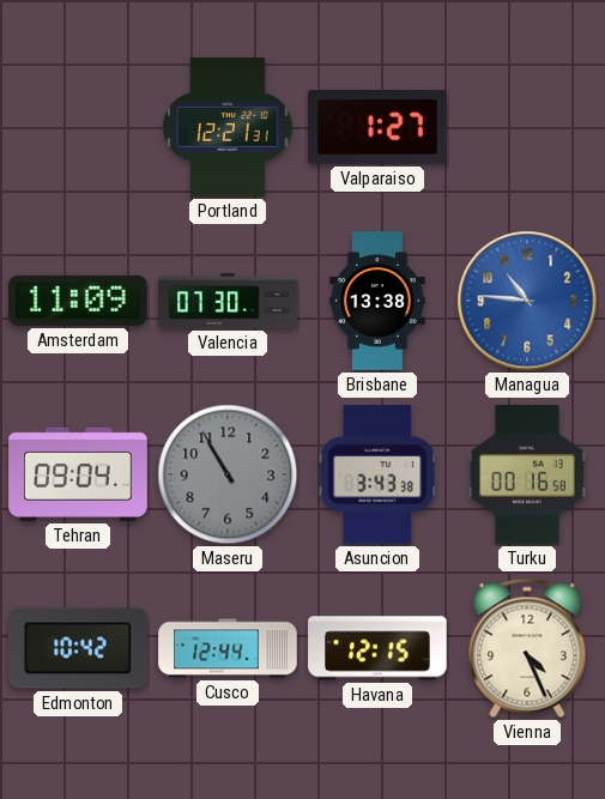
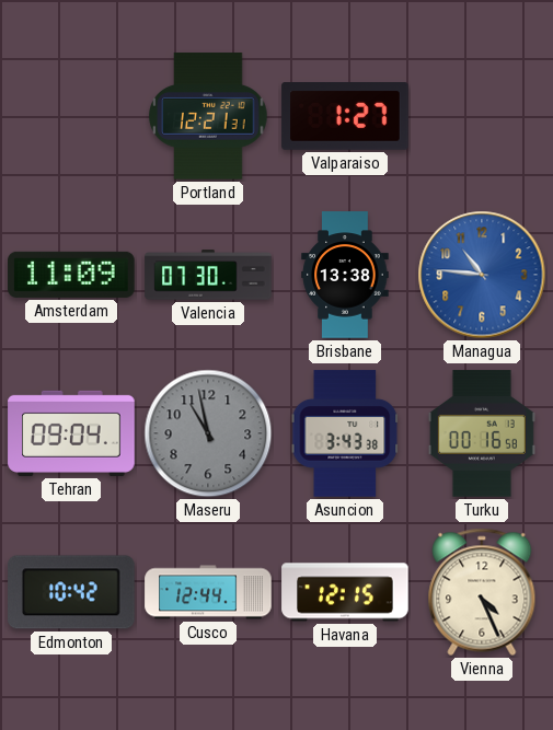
Maseru: 10:55 -> 10:58
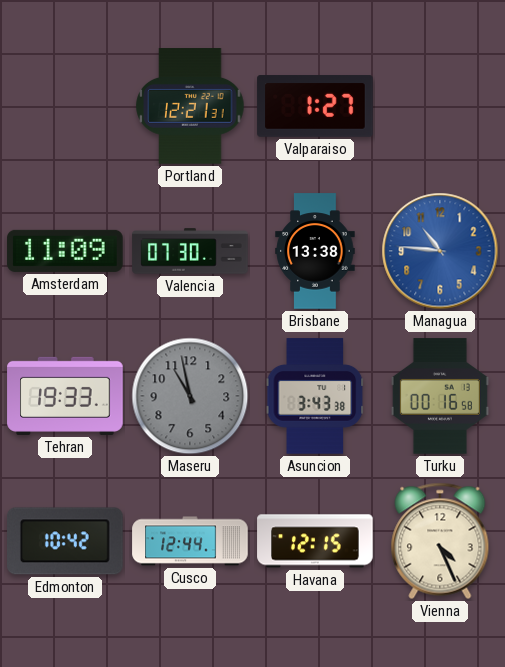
Tehran: 09:04 -> 19:33
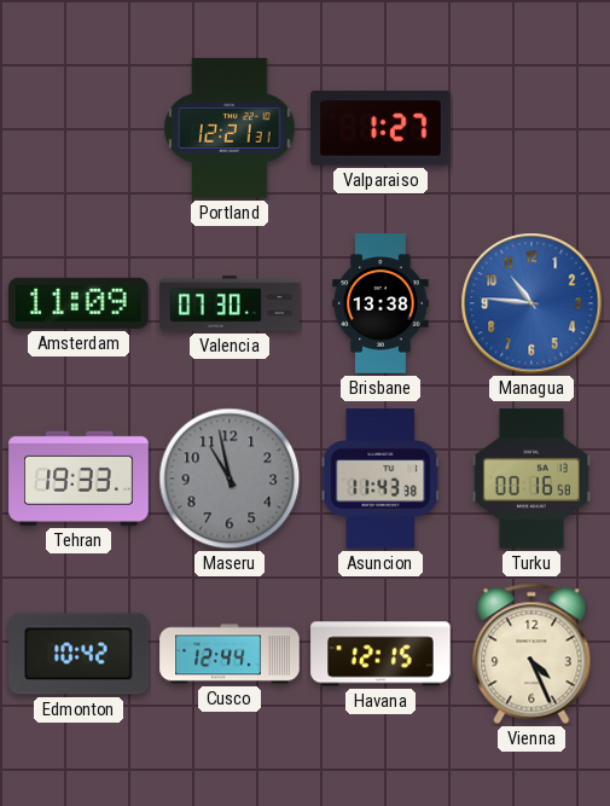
Asuncion: 3:43 -> 11:43
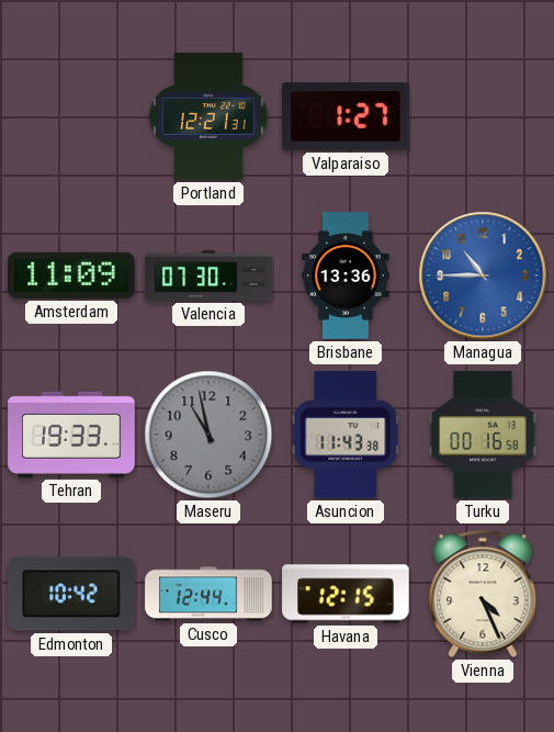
Brisbane: 13:38 -> 13:36
Managua: 10:46 -> 10:45
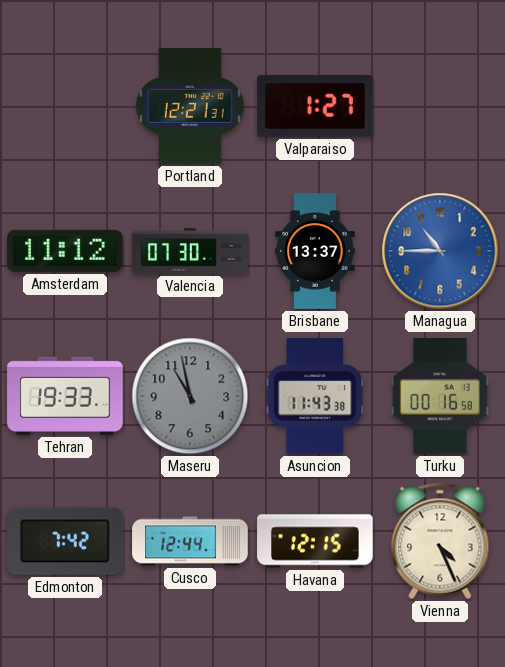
Amsterdam: 11:09 -> 11:12
Brisbane: 13:36 -> 13:37
Edmonton: 10:42 -> 7:42
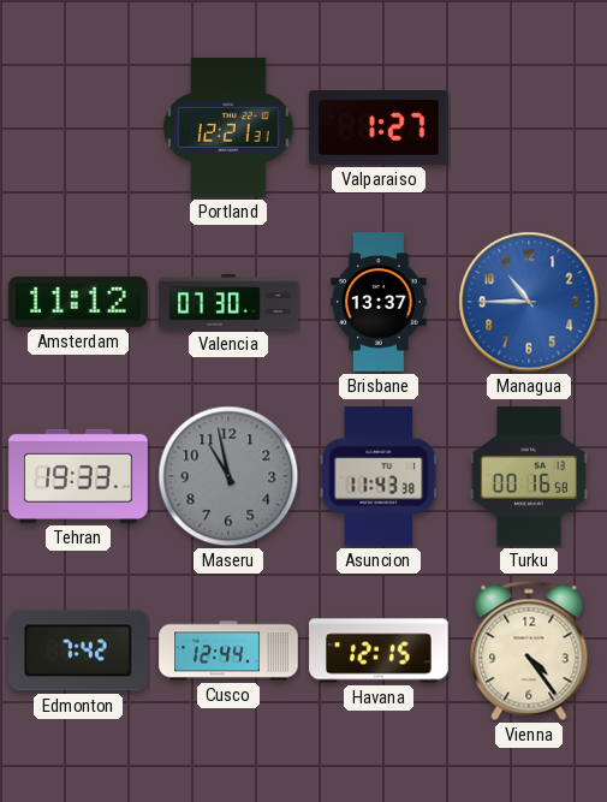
Vienna: 4:26 -> 4:24
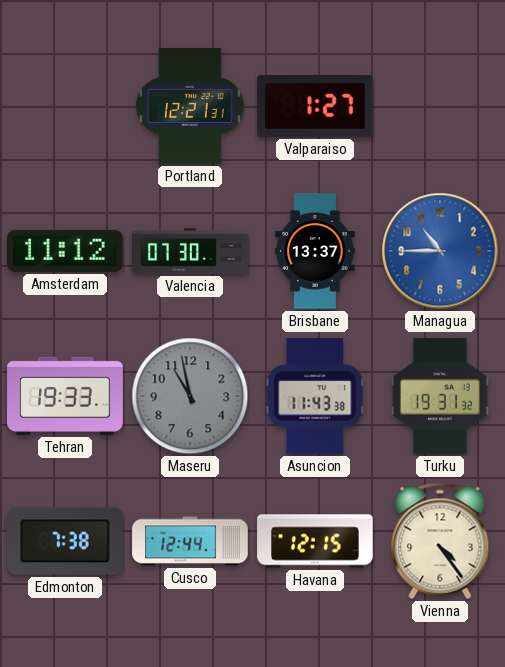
Turku: 00:16 -> 19:31
Edmonton: 7:42 -> 7:38
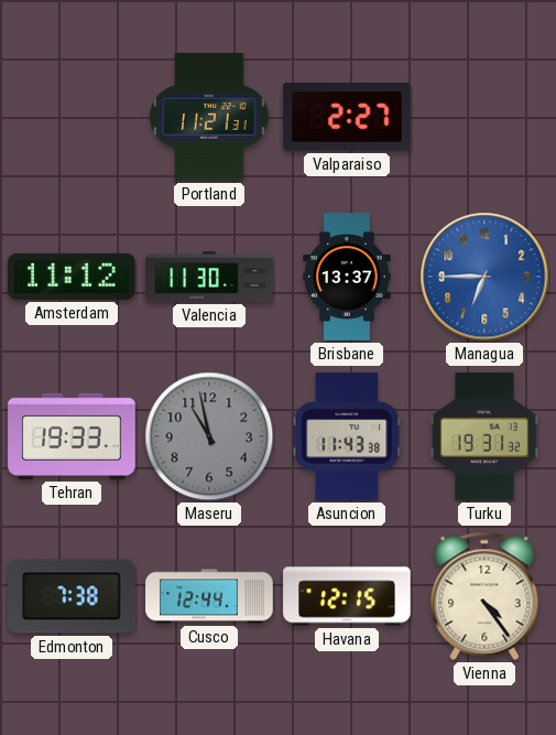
Portland: 12:21 -> 11:21
Valparaiso: 1:27 -> 2:27
Valencia: 07:30 -> 11:30
Managua: 10:45 -> 6:45
